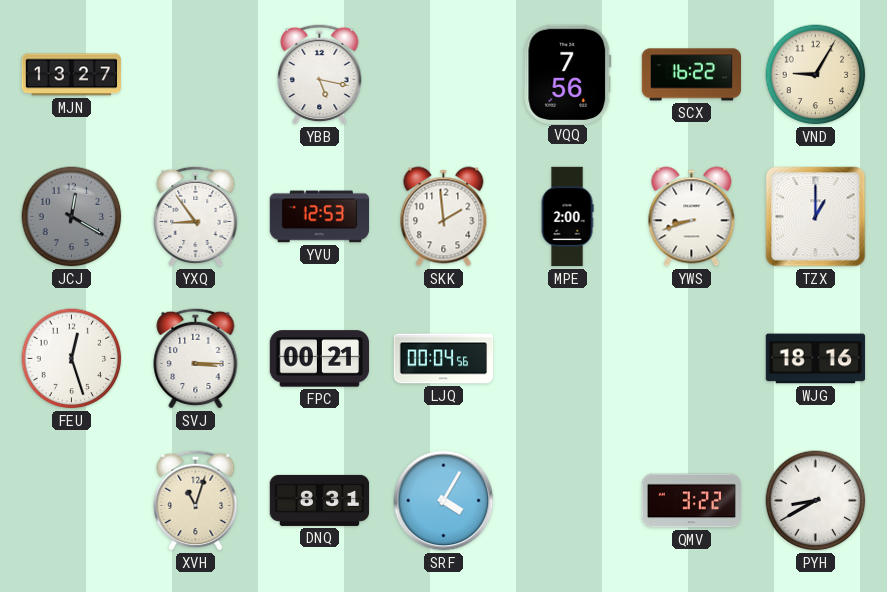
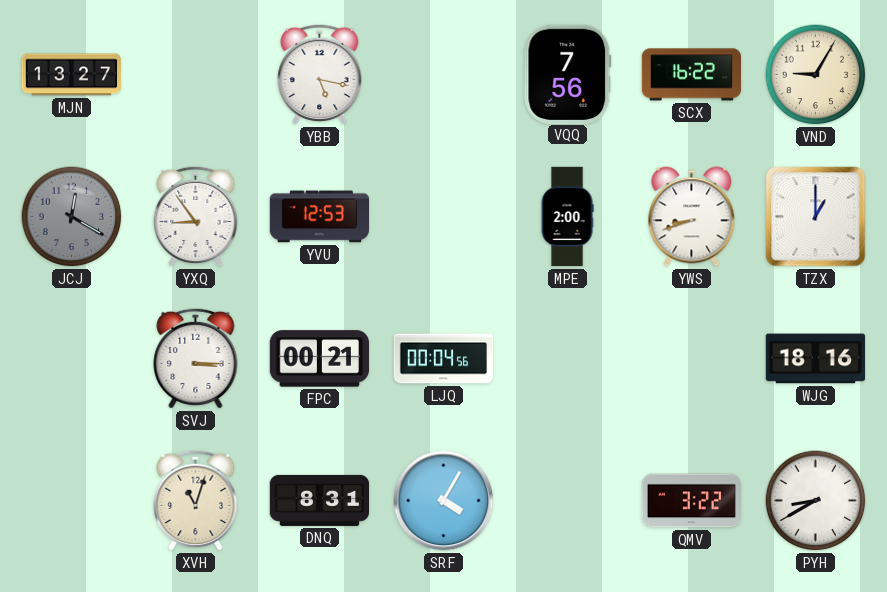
SKK: 1:59 -> none
FEU: 12:27 -> none
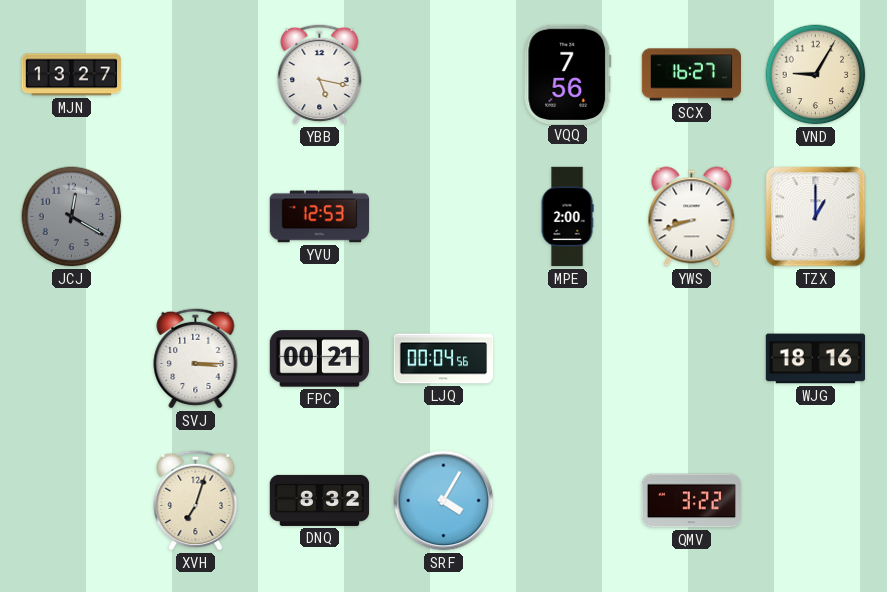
SCX: 16:22 -> 16:27
YXQ: 8:54 -> none
XVH: 11:03 -> 7:03
DNQ: 8:31 -> 8:32
PYH: 8:40 -> none
